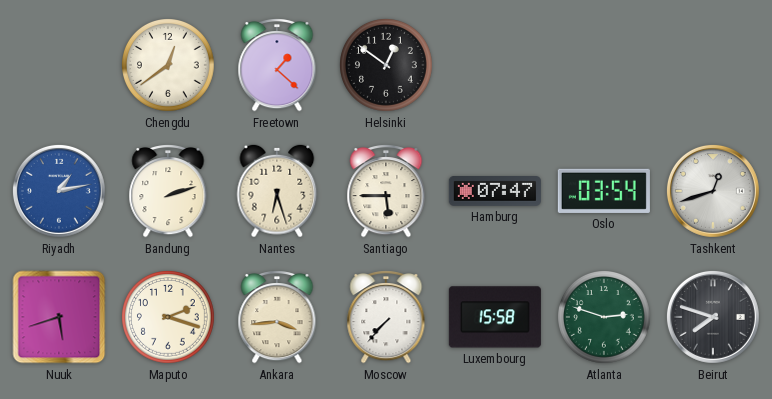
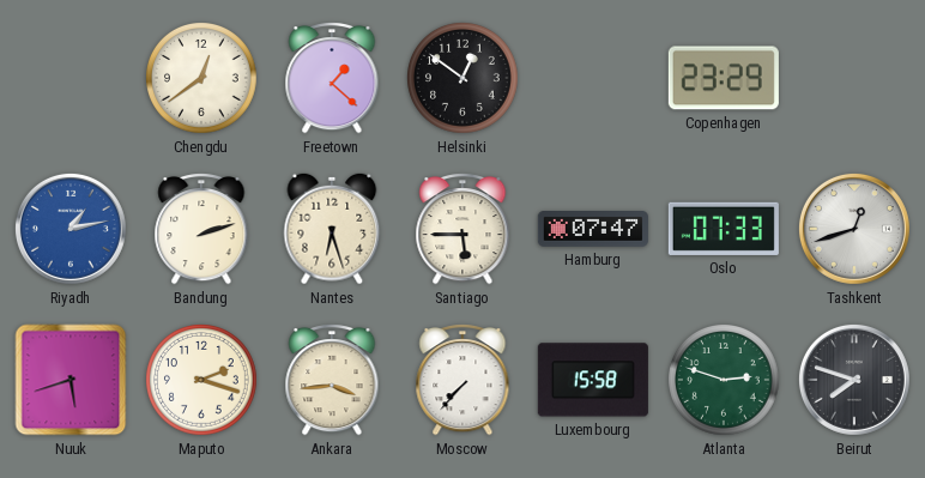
Copenhagen: none -> 23:29
Oslo: 03:54 -> 07:33
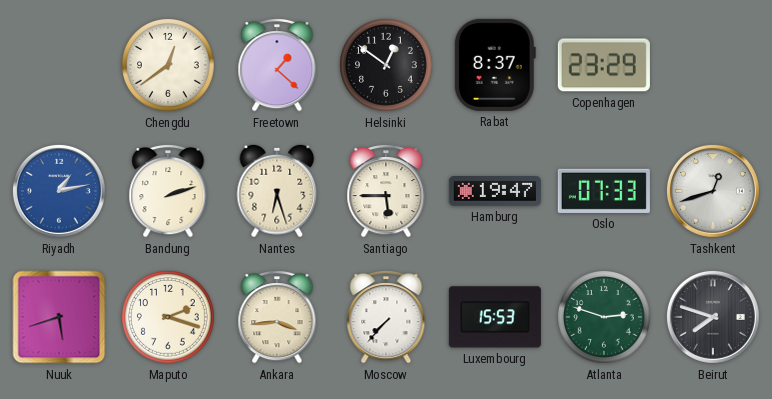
Rabat: none -> 8:37
Hamburg: 07:47 -> 19:47
Luxembourg: 15:58 -> 15:53
